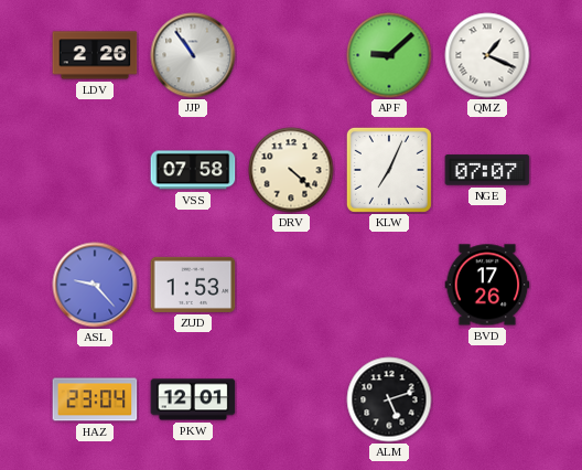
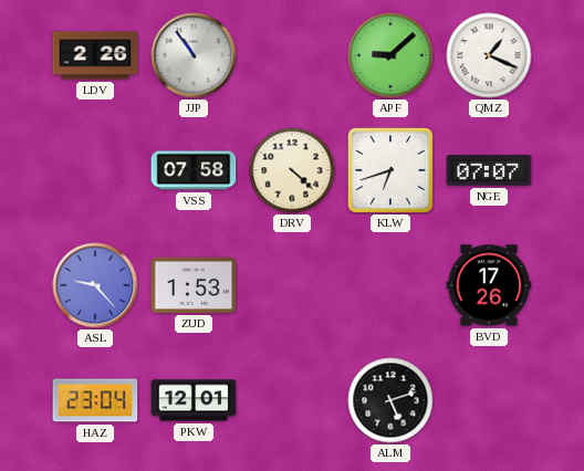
KLW: 7:04 -> 6:42
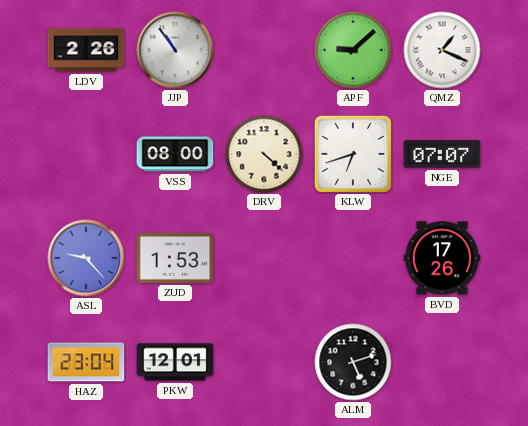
VSS: 07:58 -> 08:00
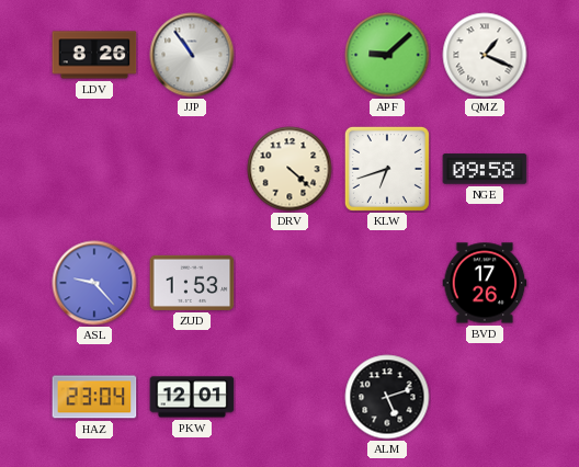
LDV: 2:26 -> 8:26
VSS: 08:00 -> none
NGE: 07:07 -> 09:58
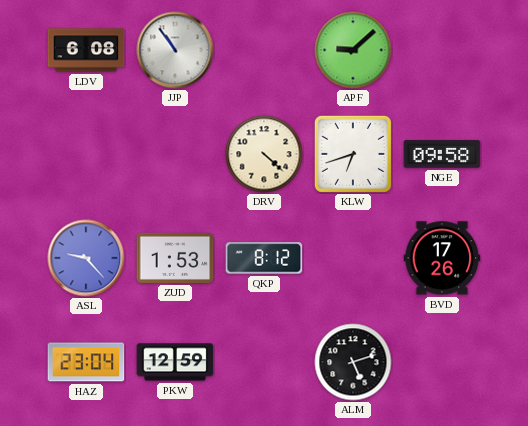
LDV: 8:26 -> 6:08
QMZ: 1:19 -> none
QKP: none -> 8:12
PKW: 12:01 -> 12:59
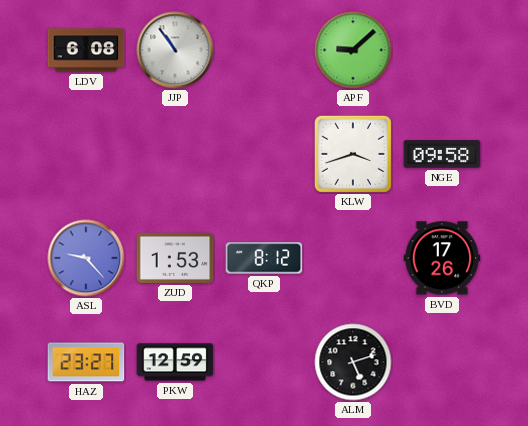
DRV: 4:22 -> none
KLW: 6:42 -> 3:42
HAZ: 23:04 -> 23:27
